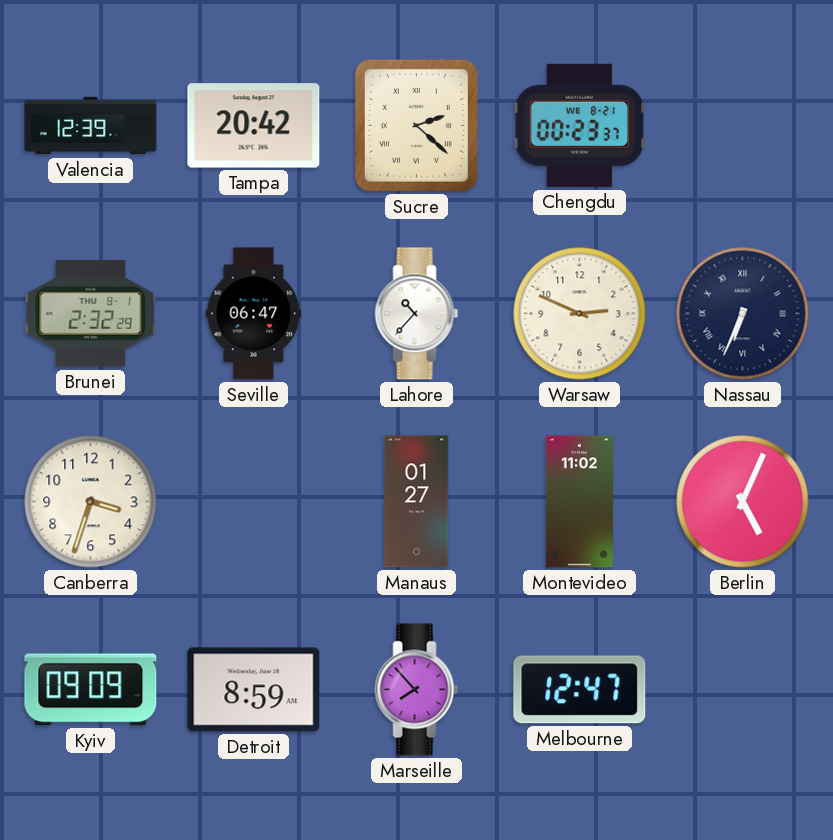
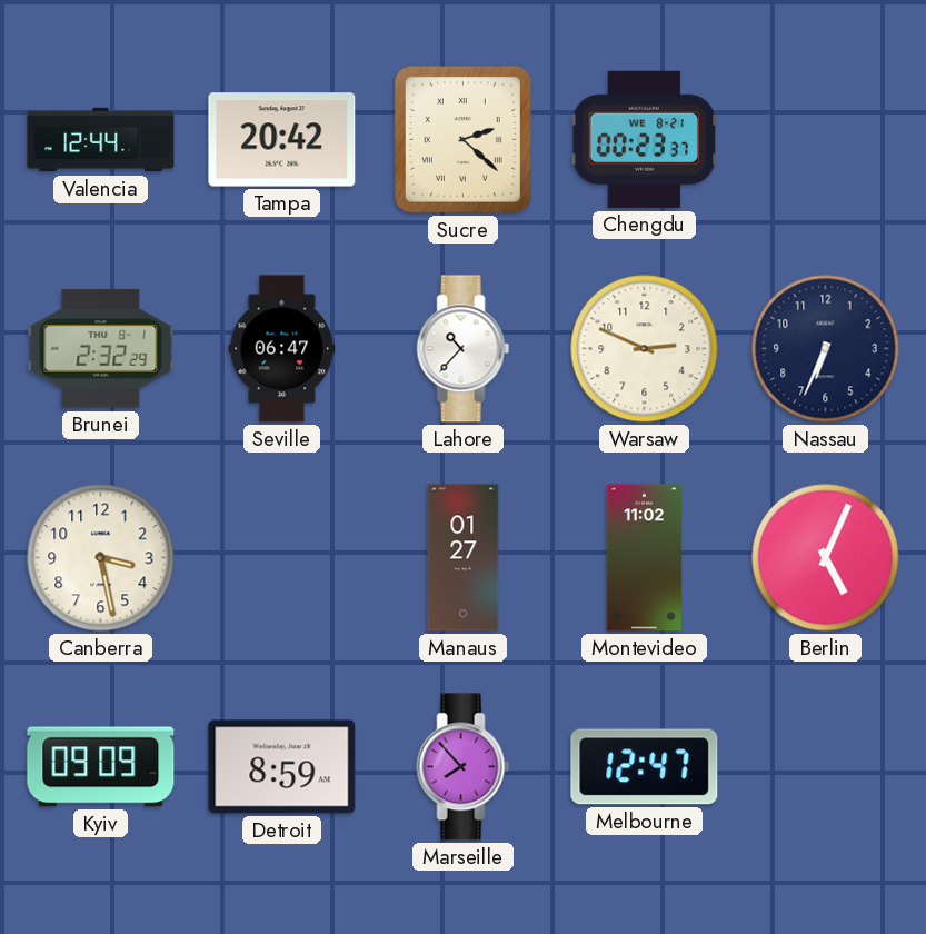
Valencia: 12:39 -> 12:44
Nassau numerals: Roman -> Arabic
Canberra: 3:33 -> 3:28
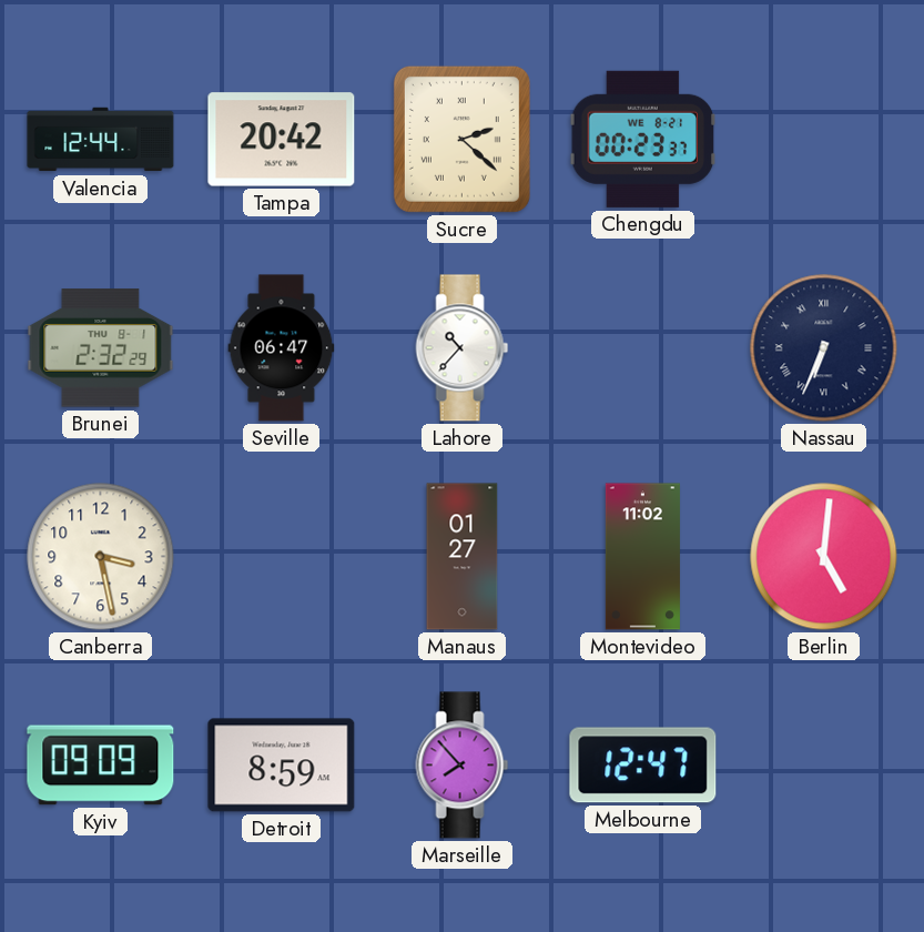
Warsaw: 2:49 -> none
Nassau numerals: Arabic -> Roman
Berlin: 5:04 -> 5:01
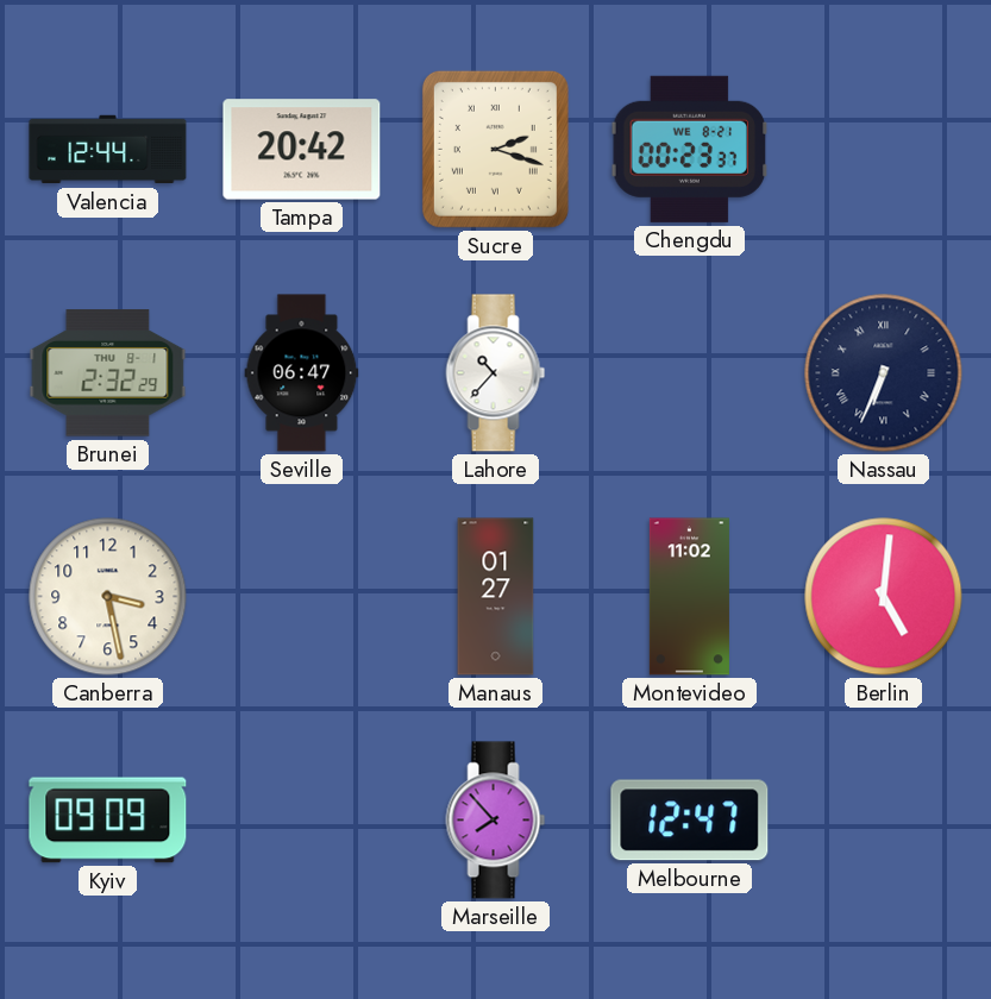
Sucre: 2:22 -> 2:18
Detroit: 8:59 -> none
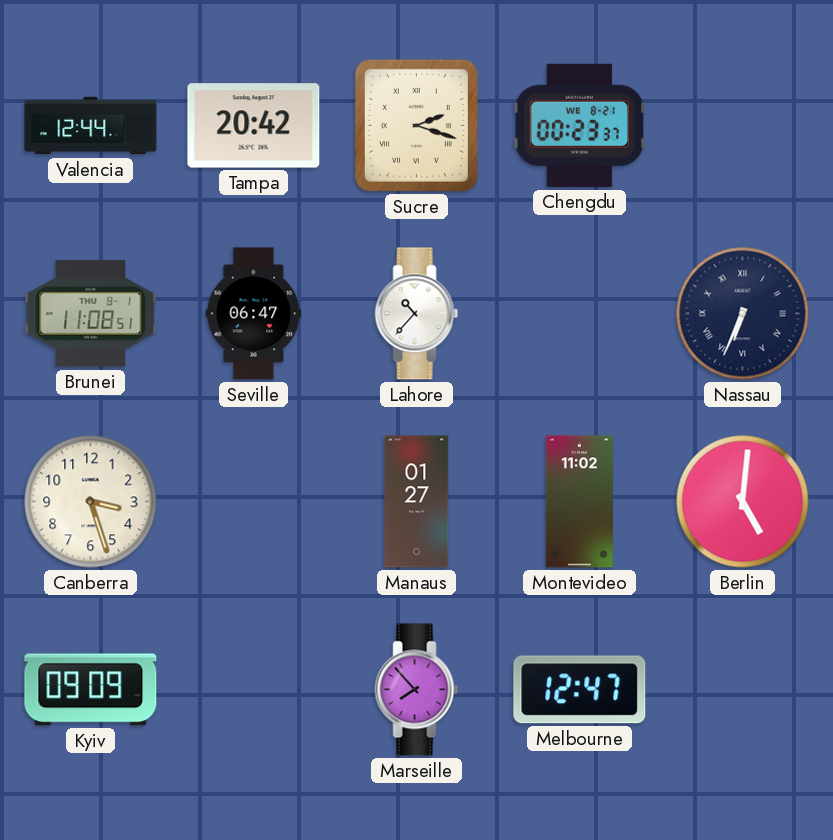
Brunei: 2:32 -> 11:08
Canberra: 3:28 -> 3:27
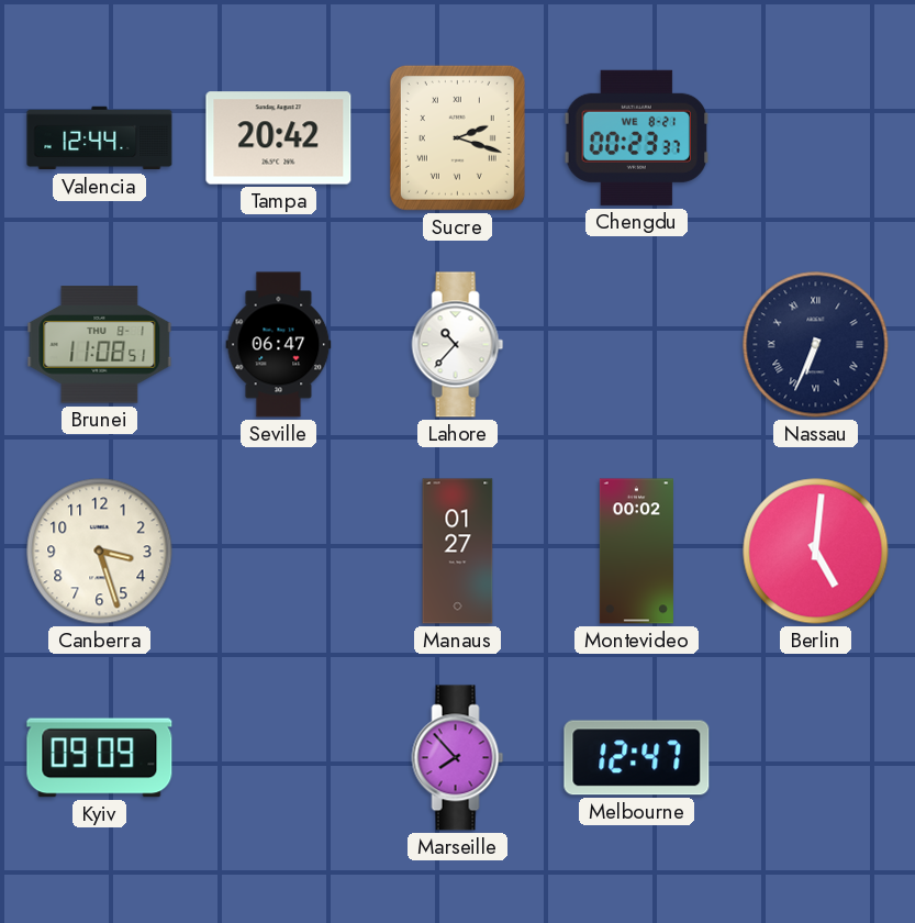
Montevideo: 11:02 -> 00:02
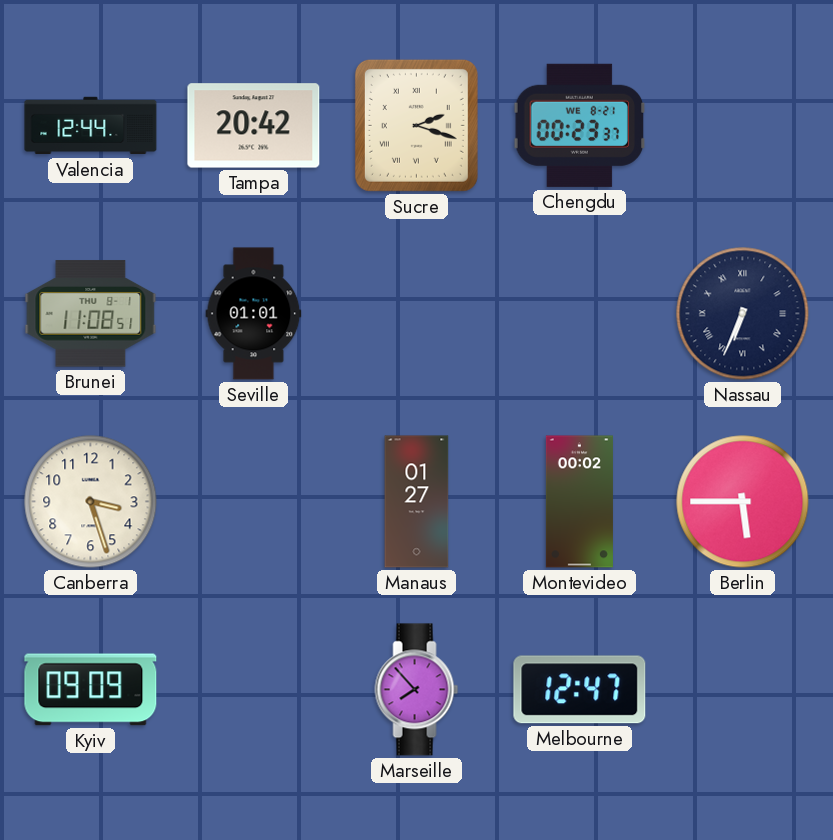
Seville: 06:47 -> 01:01
Lahore: 10:37 -> none
Berlin: 5:01 -> 5:45
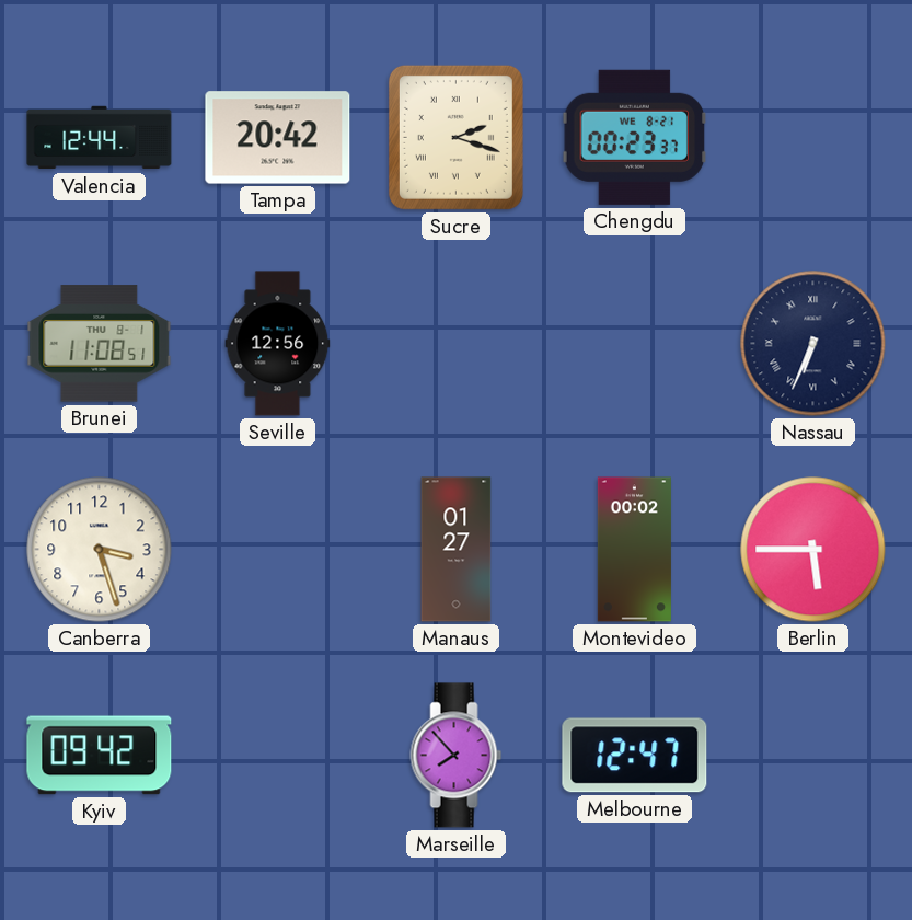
Seville: 01:01 -> 12:56
Kyiv: 09:09 -> 09:42
